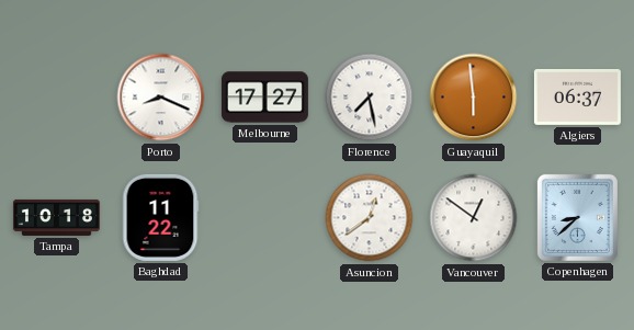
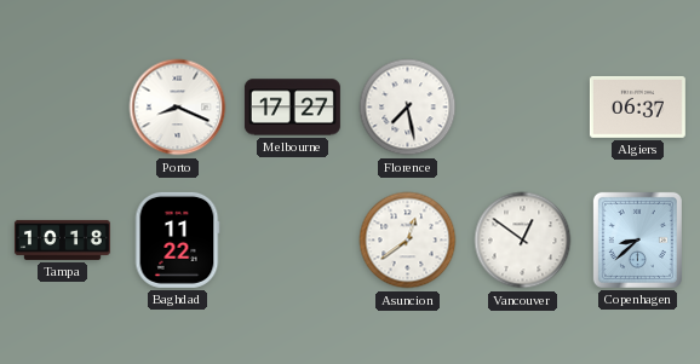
Guayaquil: 5:59 -> none
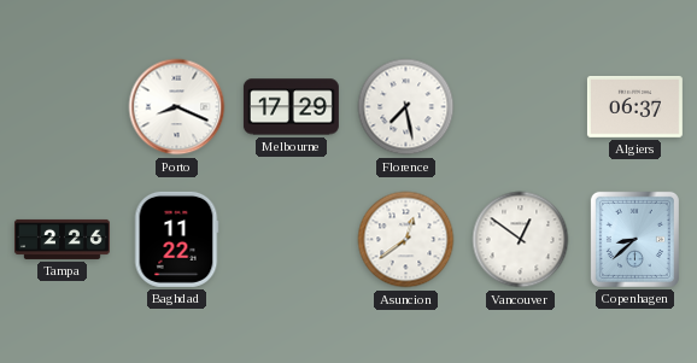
Melbourne: 17:27 -> 17:29
Tampa: 10:18 -> 2:26
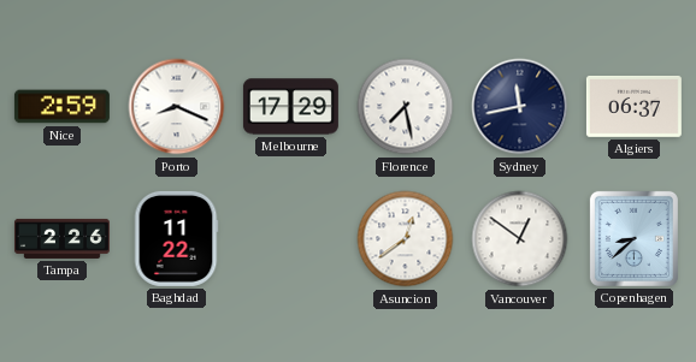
Nice: none -> 2:59
Sydney: none -> 11:43
